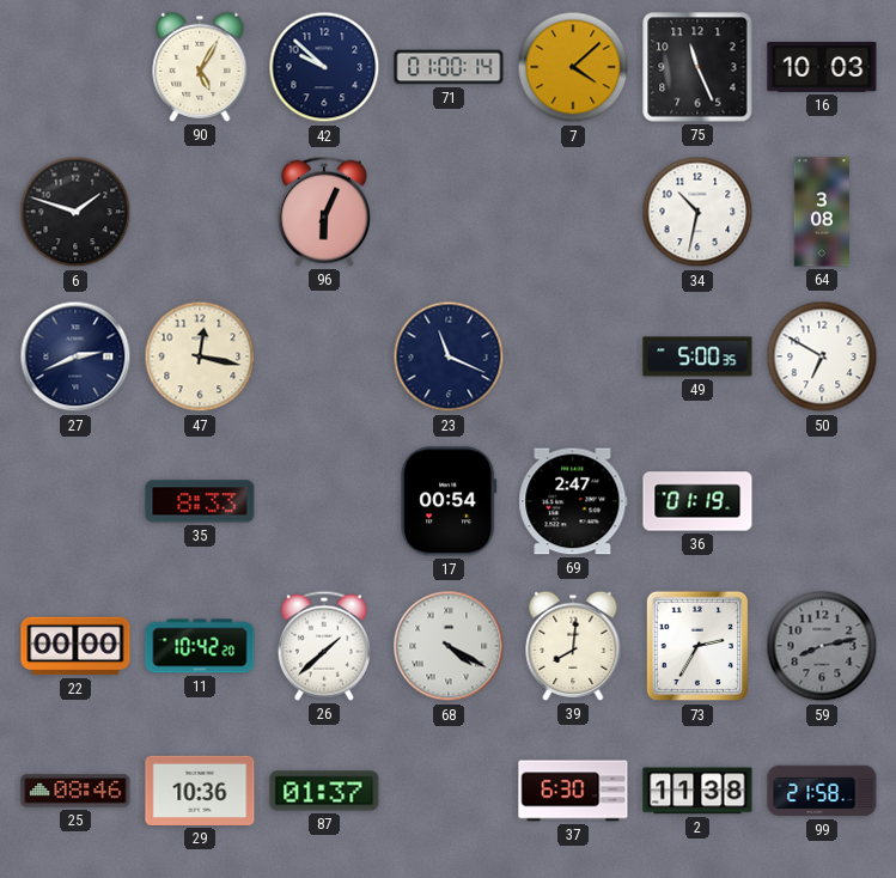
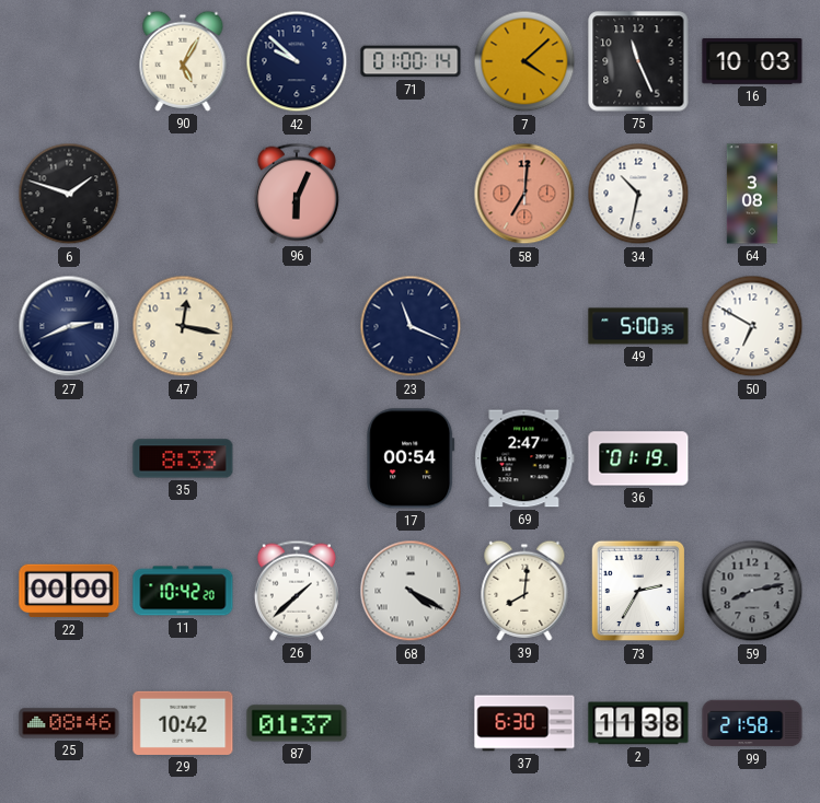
58: none -> 7:01
29: 10:36 -> 10:42
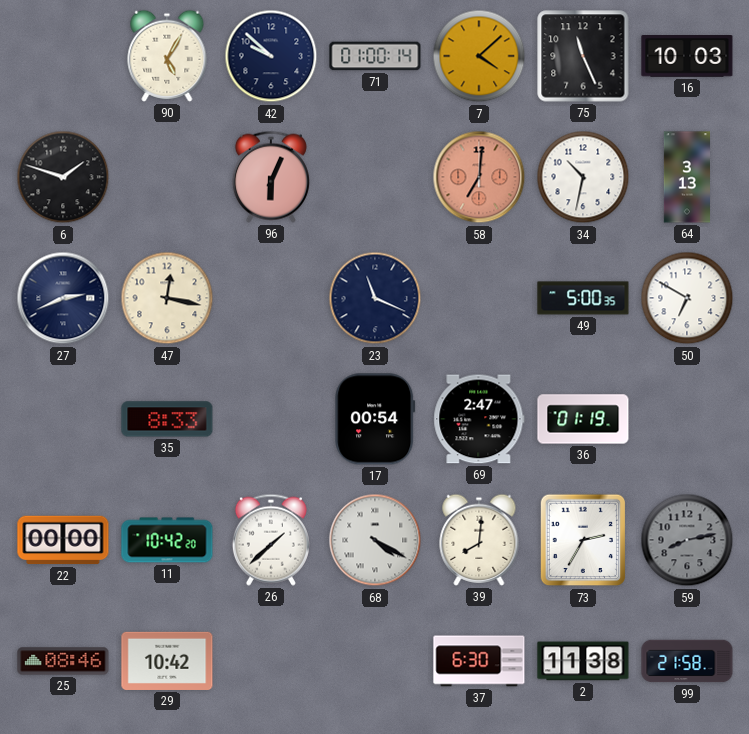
64: 3:08 -> 3:13
87: 01:37 -> none
